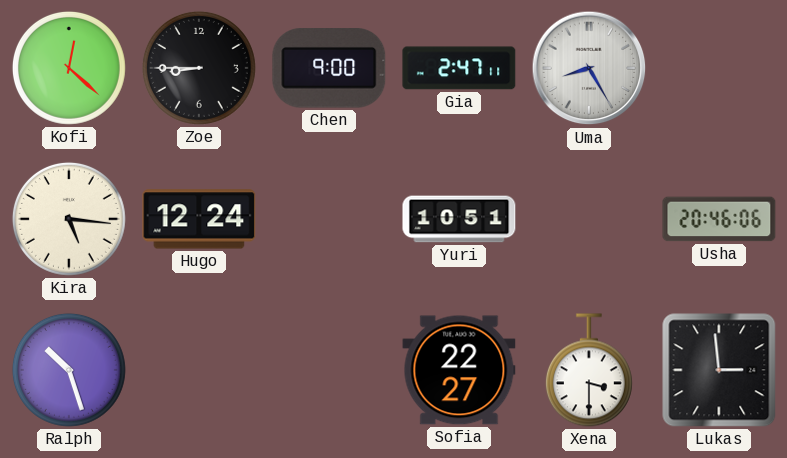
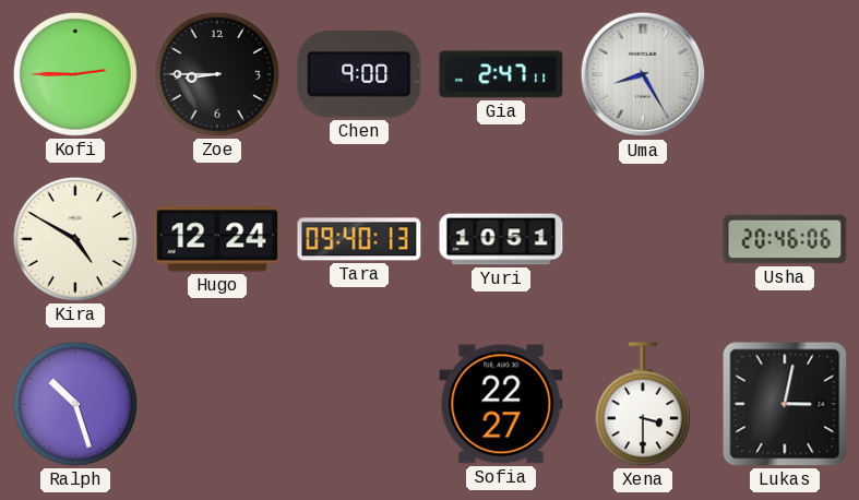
Kofi: 12:22 -> 2:45
Kira: 5:16 -> 4:50
Tara: none -> 09:40
Lukas: 2:59 -> 3:02
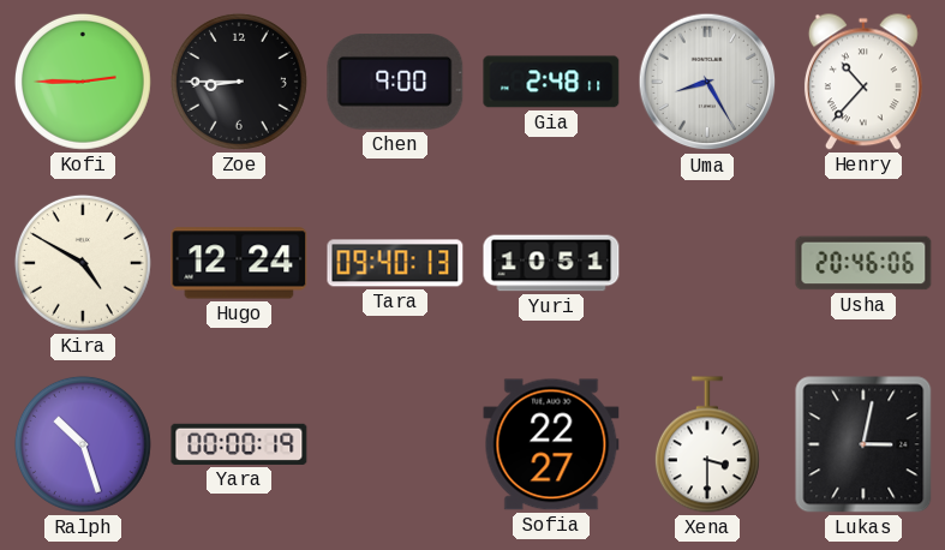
Gia: 2:47 -> 2:48
Henry: none -> 10:37
Yara: none -> 00:00
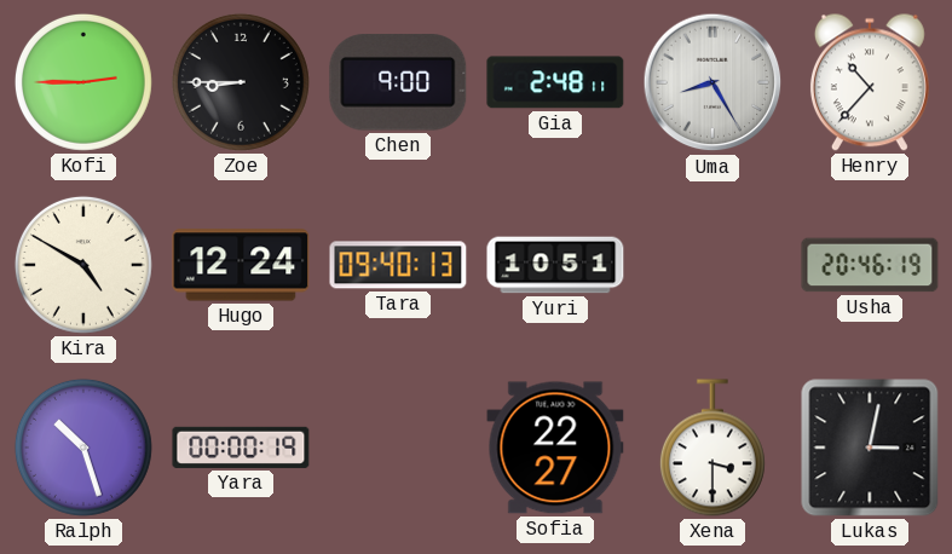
Usha: 20:46:06 -> 20:46:19
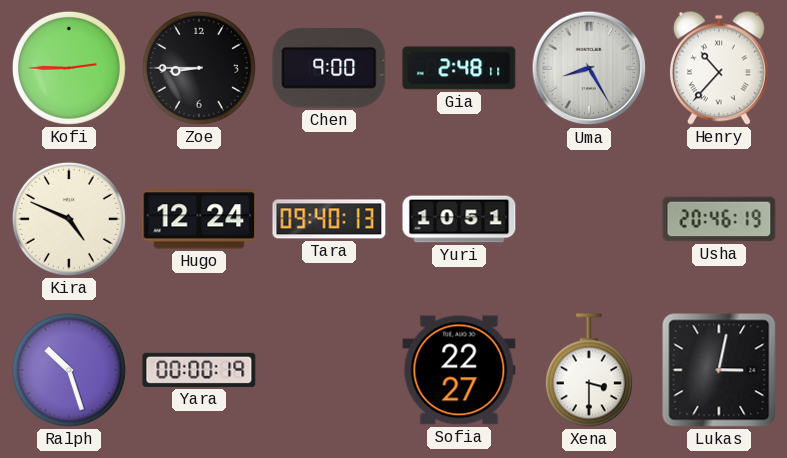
Kira: 4:50 -> 4:49
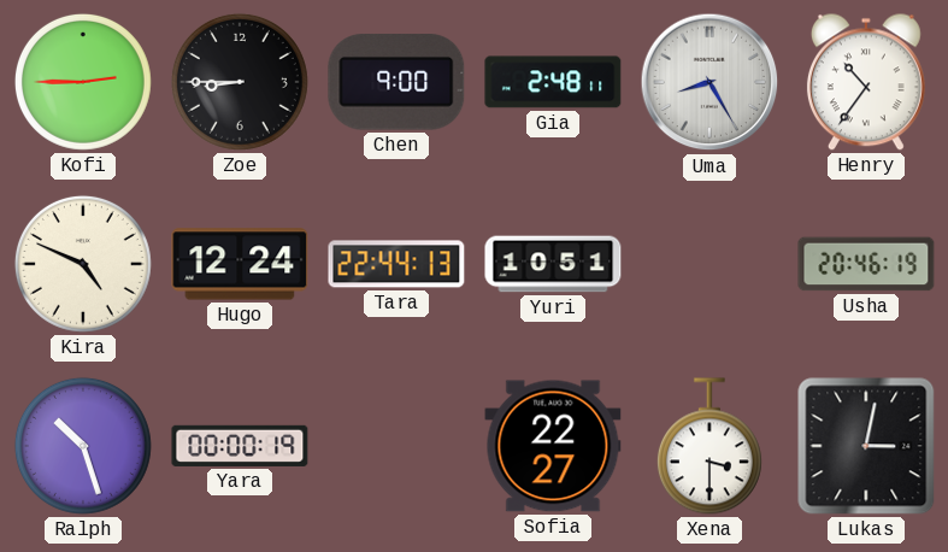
Henry: 10:37 -> 10:36
Tara: 09:40 -> 22:44
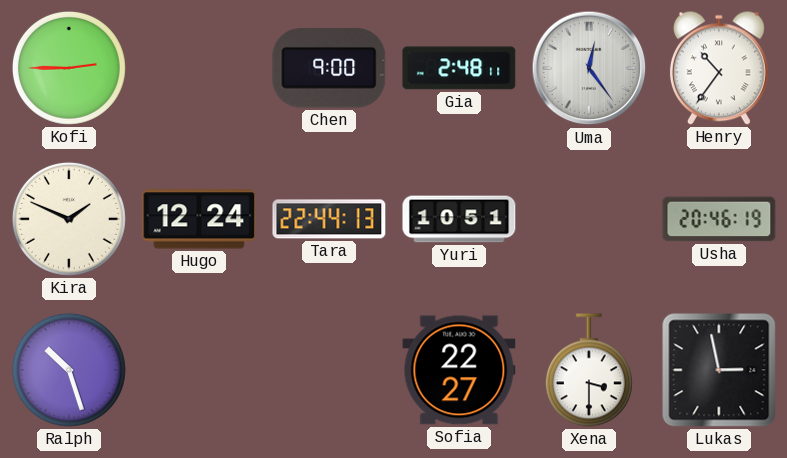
Zoe: 8:45 -> none
Uma: 8:25 -> 12:24
Kira: 4:49 -> 1:49
Yara: 00:00 -> none
Lukas: 3:02 -> 2:58
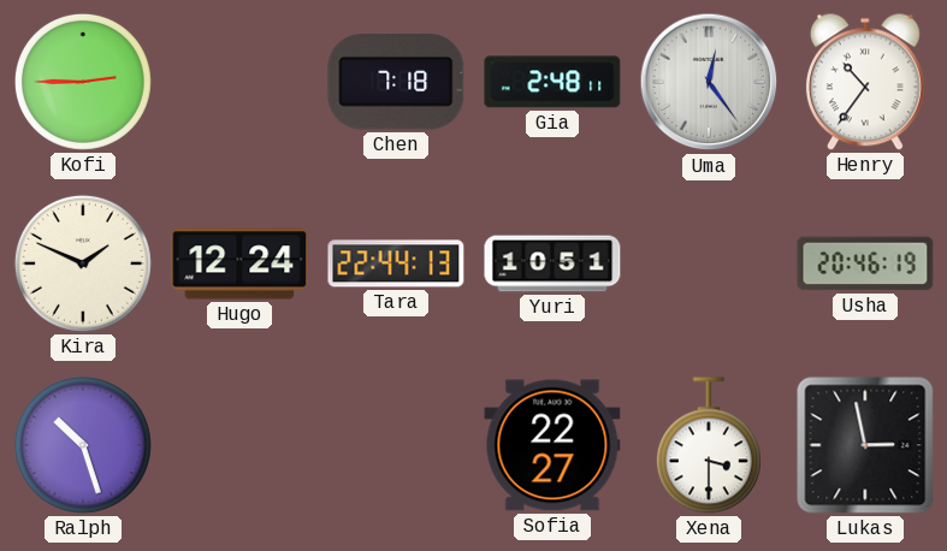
Chen: 9:00 -> 7:18
